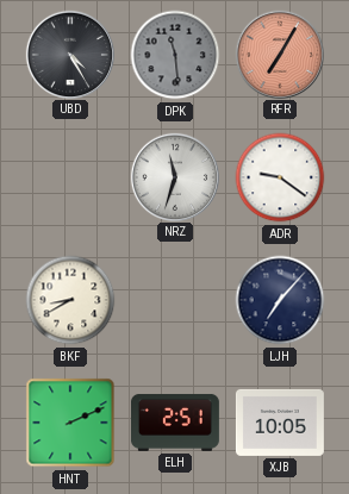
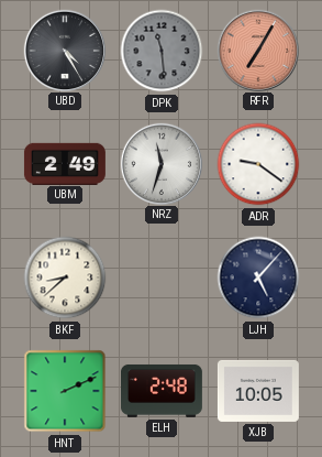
UBM: none -> 2:49
BKF: 8:40 -> 8:38
LJH: 7:07 -> 5:07
ELH: 2:51 -> 2:48
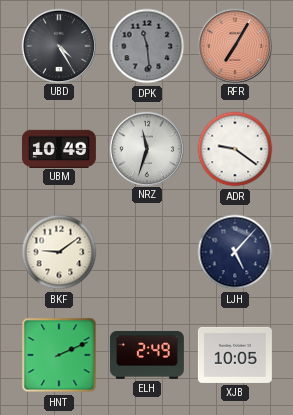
UBM: 2:49 -> 10:49
BKF: 8:38 -> 9:09
ELH: 2:48 -> 2:49
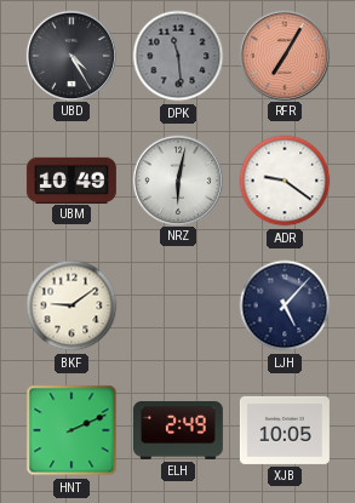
NRZ: 11:33 -> 6:02
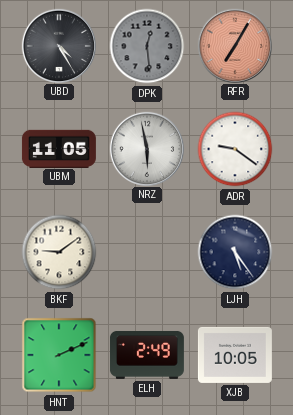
DPK: 11:29 -> 12:29
UBM: 10:49 -> 11:05
NRZ: 6:02 -> 5:58
LJH: 5:07 -> 5:24
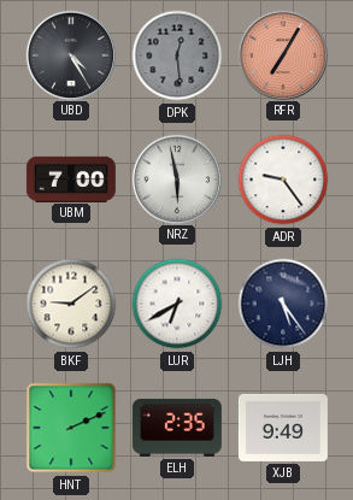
UBM: 11:05 -> 7:00
ADR: 9:21 -> 9:24
LUR: none -> 6:40
ELH: 2:49 -> 2:35
XJB: 10:05 -> 9:49
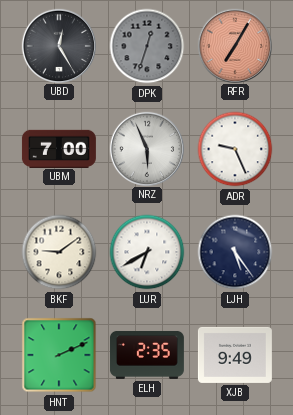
UBD: 4:25 -> 12:25
DPK: 12:29 -> 12:33
NRZ: 5:58 -> 5:56
ADR: 9:24 -> 9:26
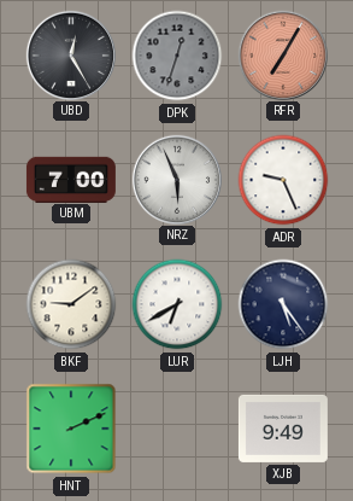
ELH: 2:35 -> none
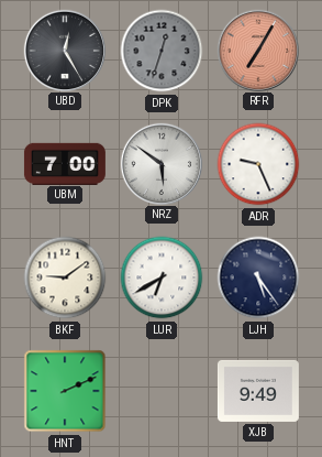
NRZ: 5:56 -> 5:51
